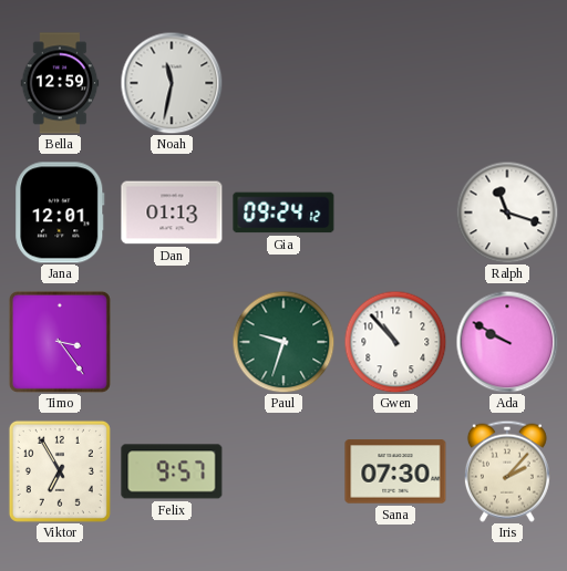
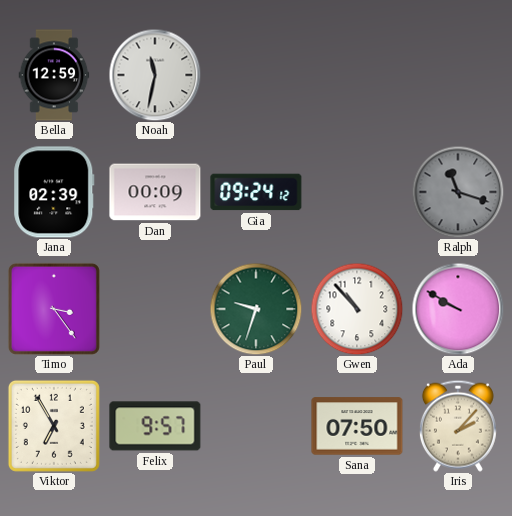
Jana: 12:01 -> 02:39
Dan: 01:13 -> 00:09
Ralph dial: white -> grey
Sana: 07:30 -> 07:50
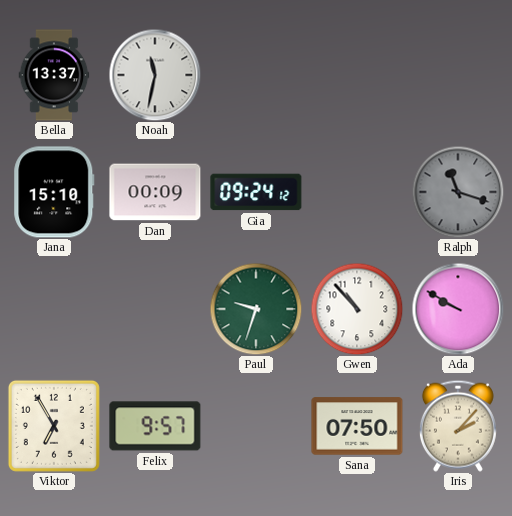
Bella: 12:59 -> 13:37
Jana: 02:39 -> 15:10
Timo: 3:24 -> none
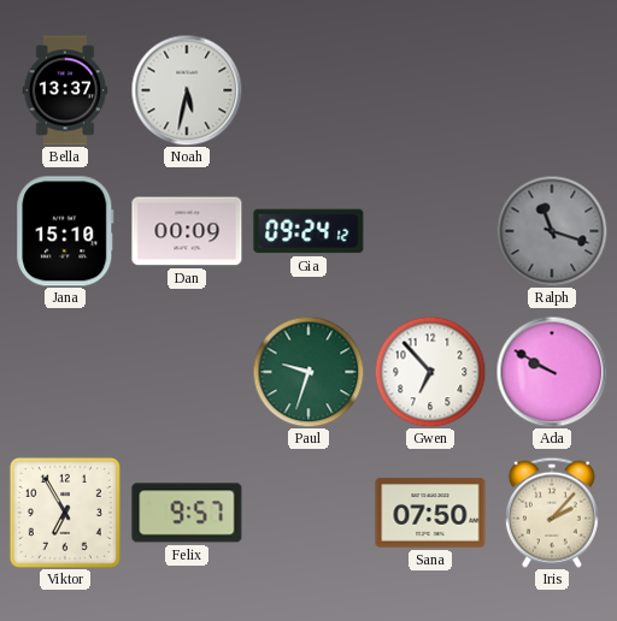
Noah: 11:32 -> 5:32
Gwen: 10:53 -> 6:53
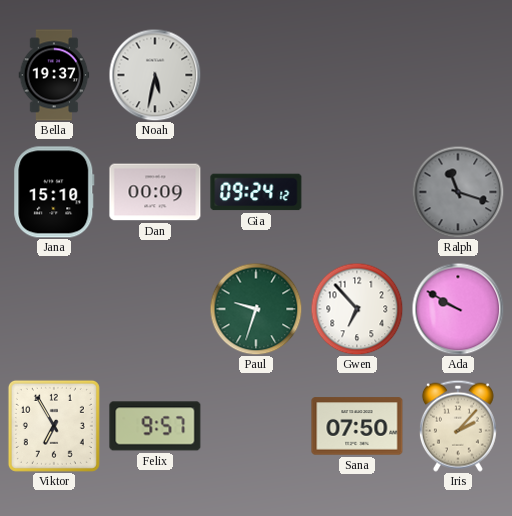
Bella: 13:37 -> 19:37
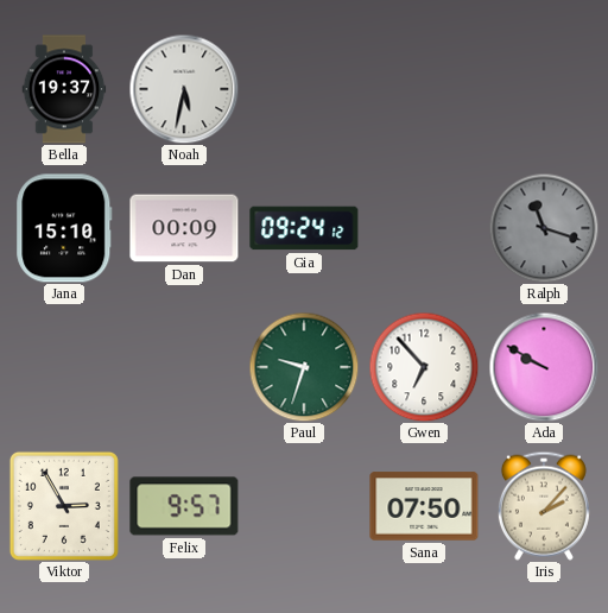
Viktor: 6:55 -> 2:55
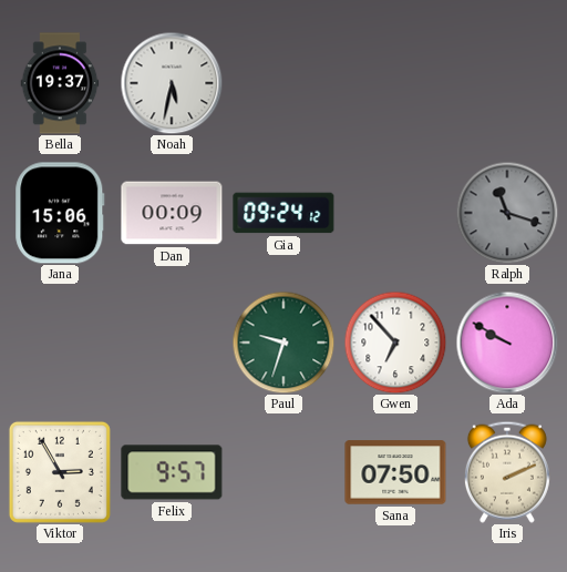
Jana: 15:10 -> 15:06
Iris: 2:07 -> 2:11
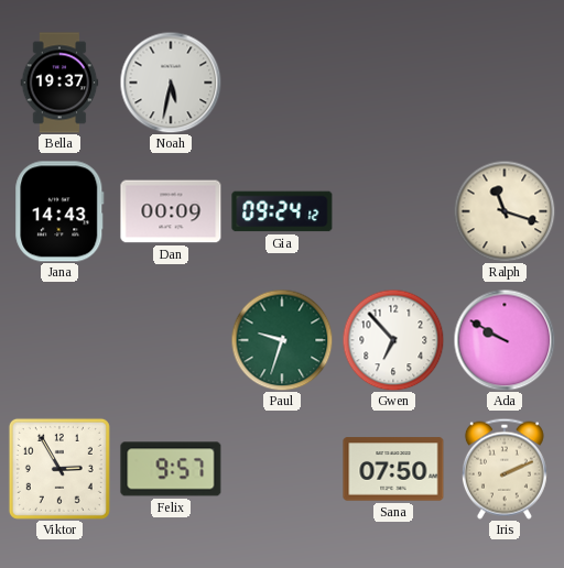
Jana: 15:06 -> 14:43
Ralph dial: grey -> cream
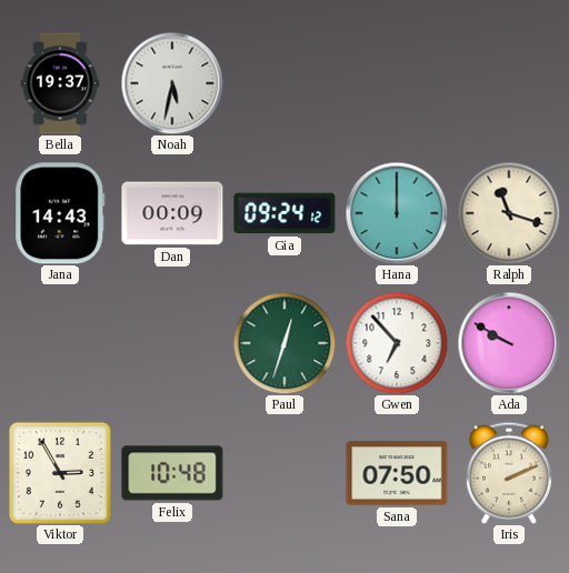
Hana: none -> 12:00
Paul: 9:33 -> 12:33
Felix: 9:57 -> 10:48
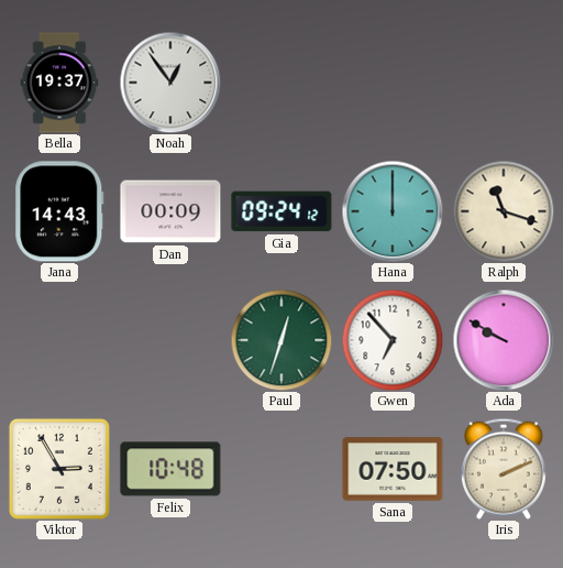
Noah: 5:32 -> 12:54
